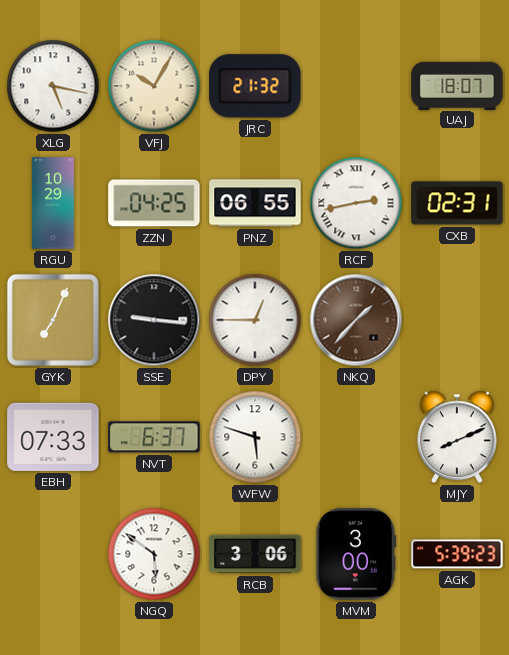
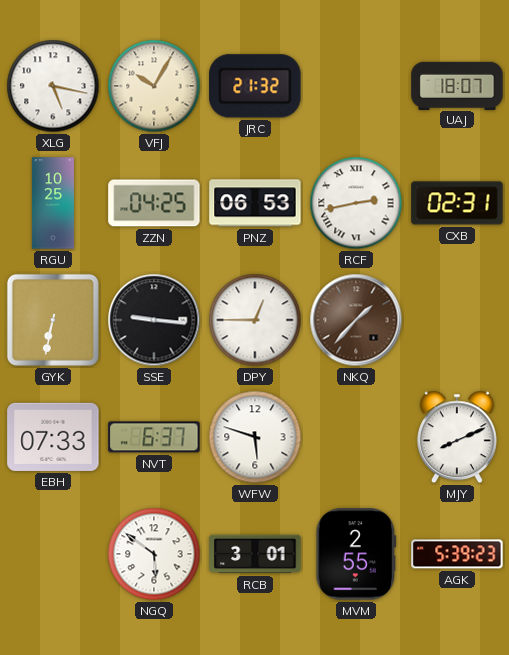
RGU: 10:29 -> 10:25
PNZ: 06:55 -> 06:53
GYK: 7:04 -> 6:32
RCB: 3:06 -> 3:01
MVM: 3:00 -> 2:55
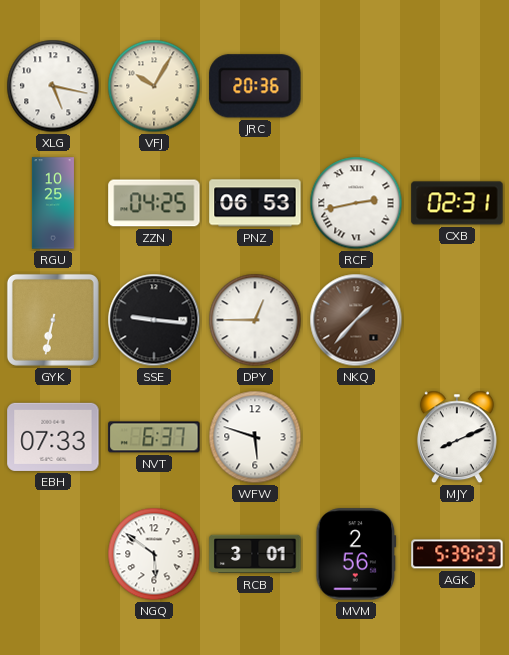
JRC: 21:32 -> 20:36
UAJ: 18:07 -> none
MVM: 2:55 -> 2:56
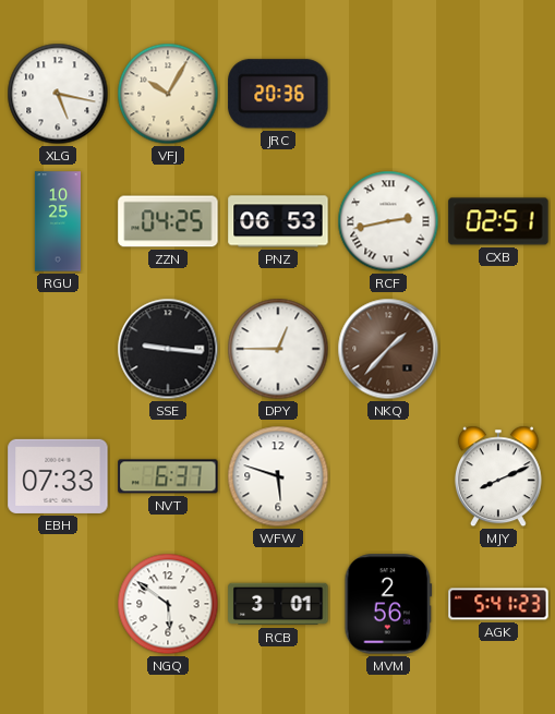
CXB: 02:31 -> 02:51
GYK: 6:32 -> none
AGK: 5:39 -> 5:41
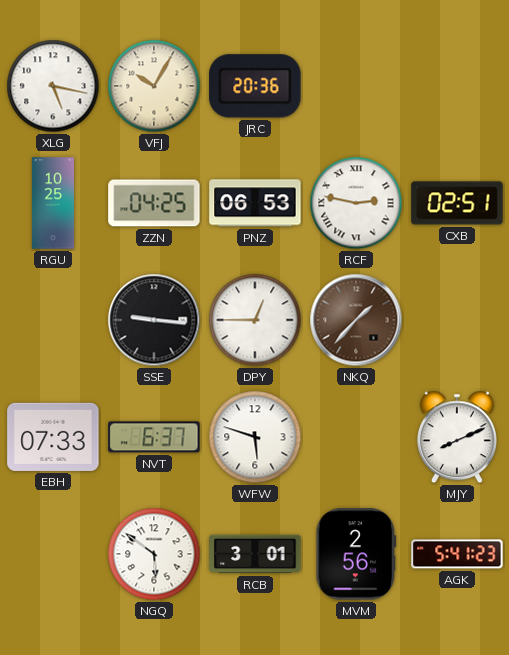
RCF: 2:43 -> 2:47
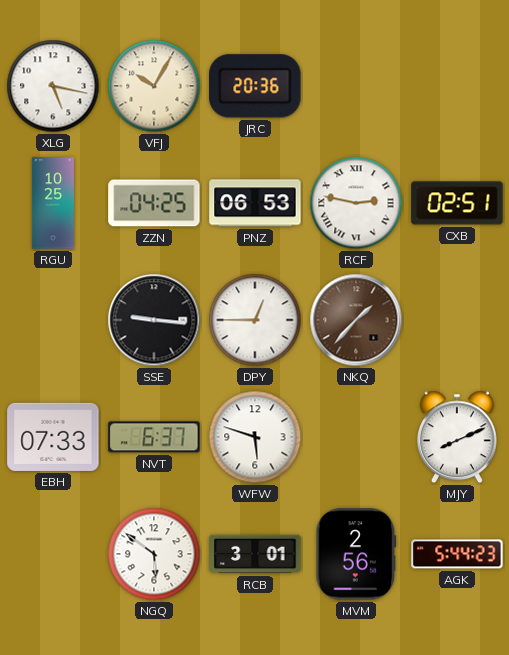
AGK: 5:41 -> 5:44
